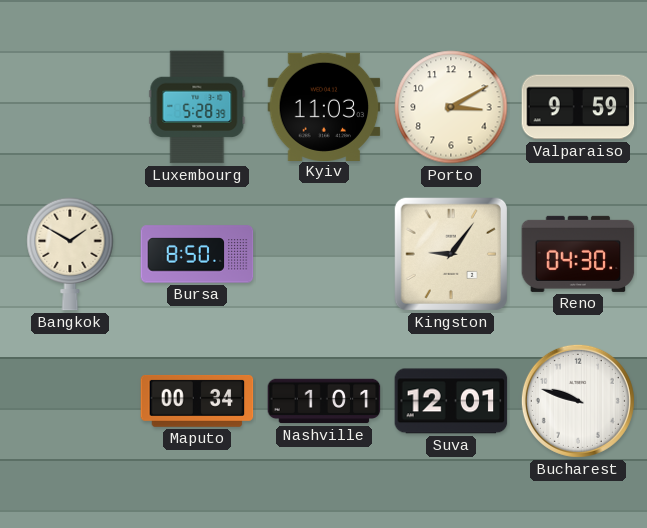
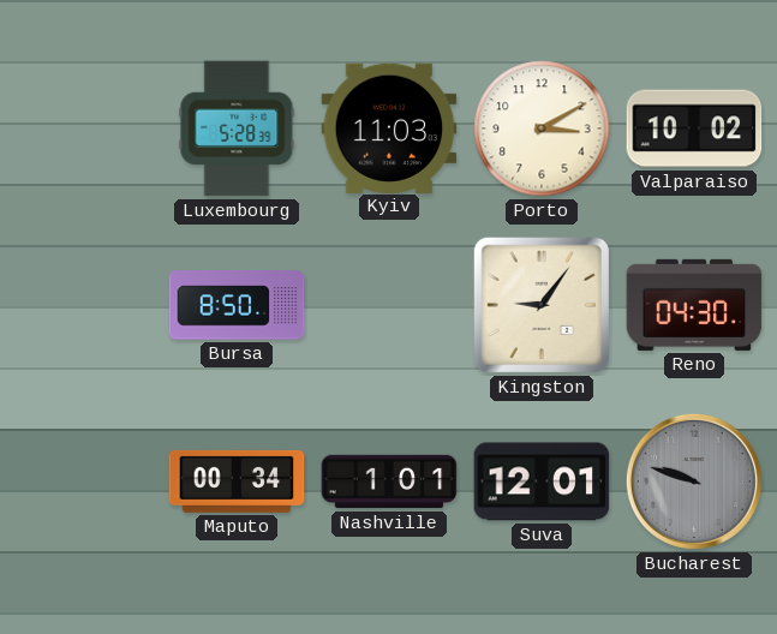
Valparaiso: 9:59 -> 10:02
Bangkok: 1:50 -> none
Bucharest dial: white -> grey
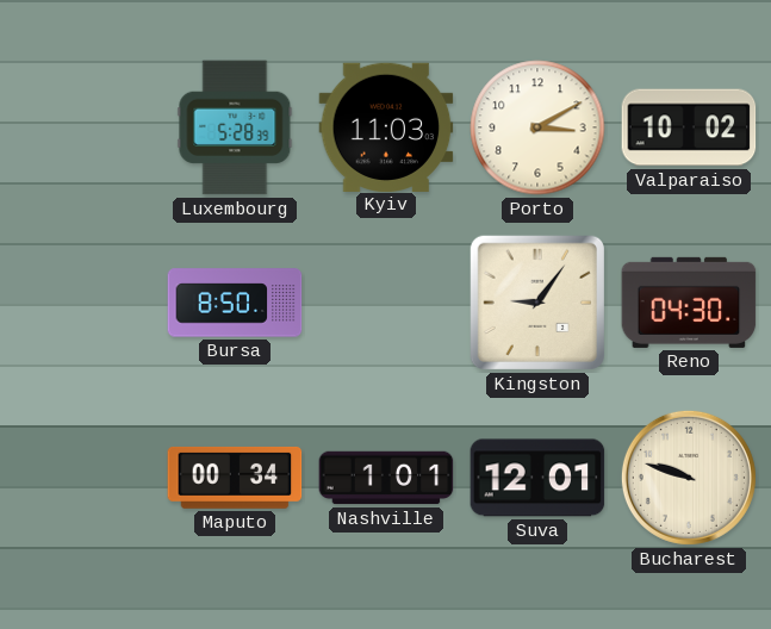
Bucharest dial: grey -> cream
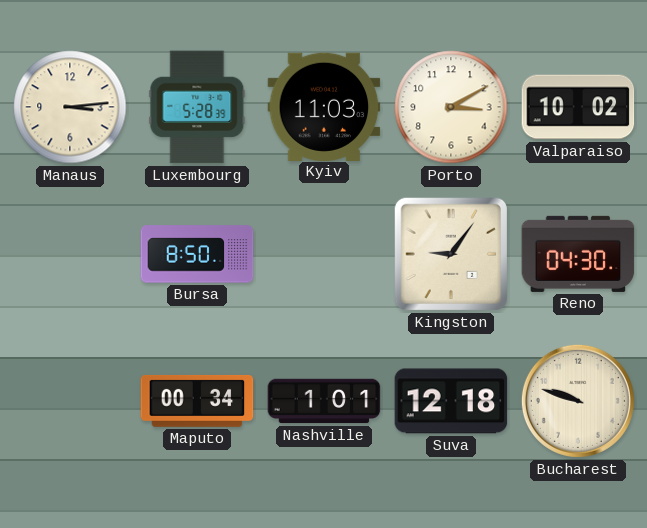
Manaus: none -> 3:14
Suva: 12:01 -> 12:18
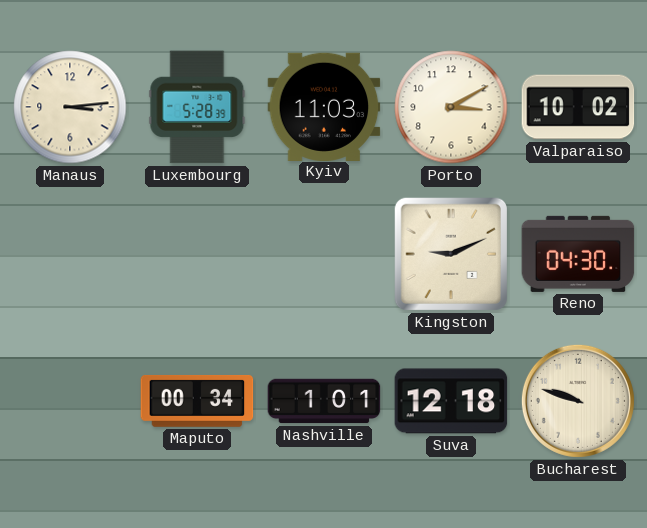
Bursa: 8:50 -> none
Kingston: 9:06 -> 9:11
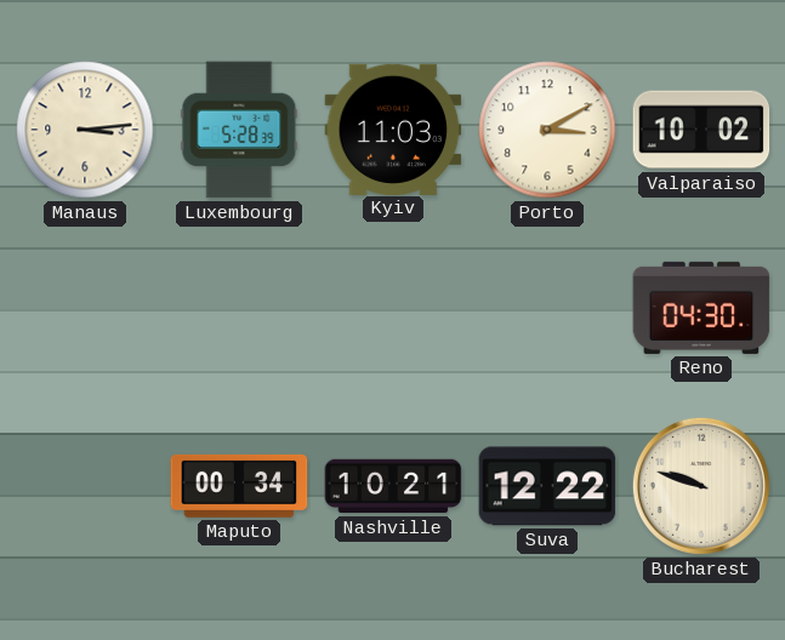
Kingston: 9:11 -> none
Nashville: 1:01 -> 10:21
Suva: 12:18 -> 12:22
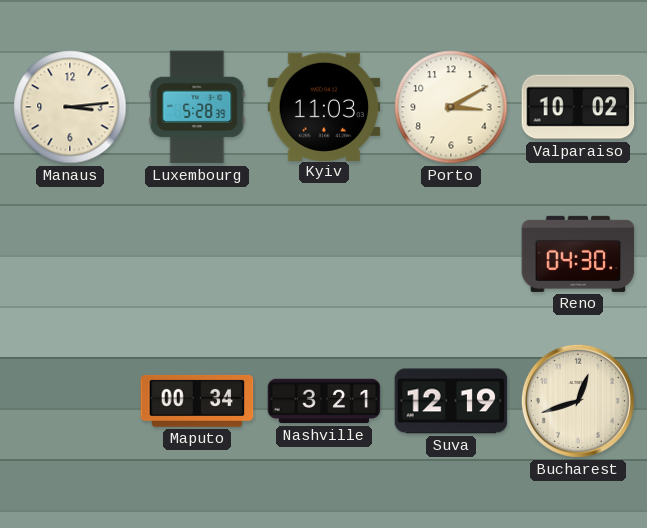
Nashville: 10:21 -> 3:21
Suva: 12:22 -> 12:19
Bucharest: 9:48 -> 12:42
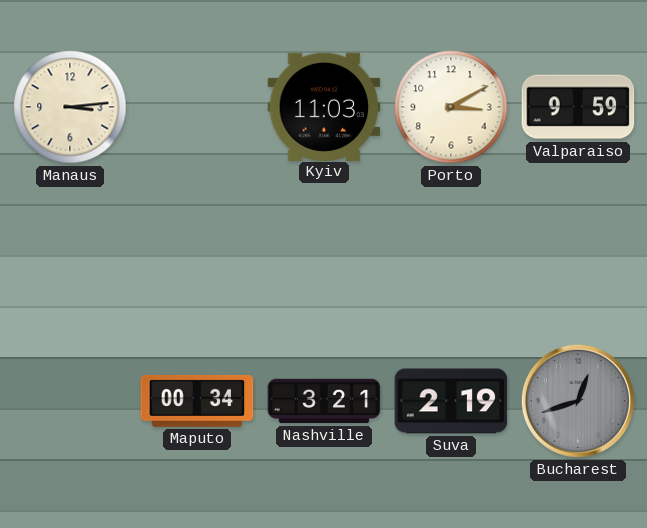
Luxembourg: 5:28 -> none
Valparaiso: 10:02 -> 9:59
Reno: 04:30 -> none
Suva: 12:19 -> 2:19
Bucharest dial: cream -> grey
